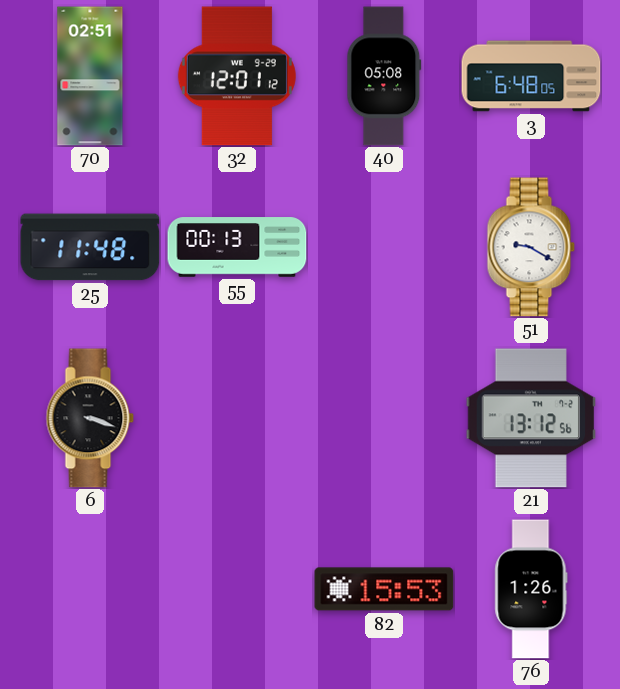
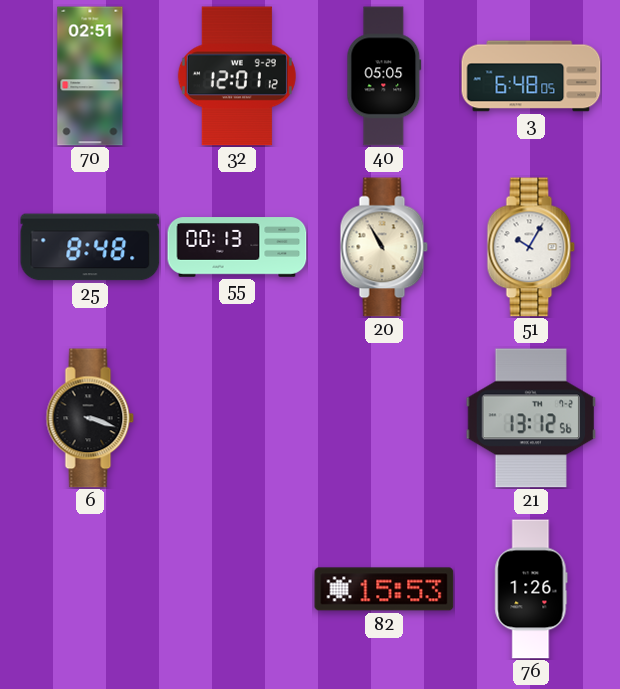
40: 05:08 -> 05:05
25: 11:48 -> 8:48
20: none -> 10:55
51: 9:20 -> 10:05
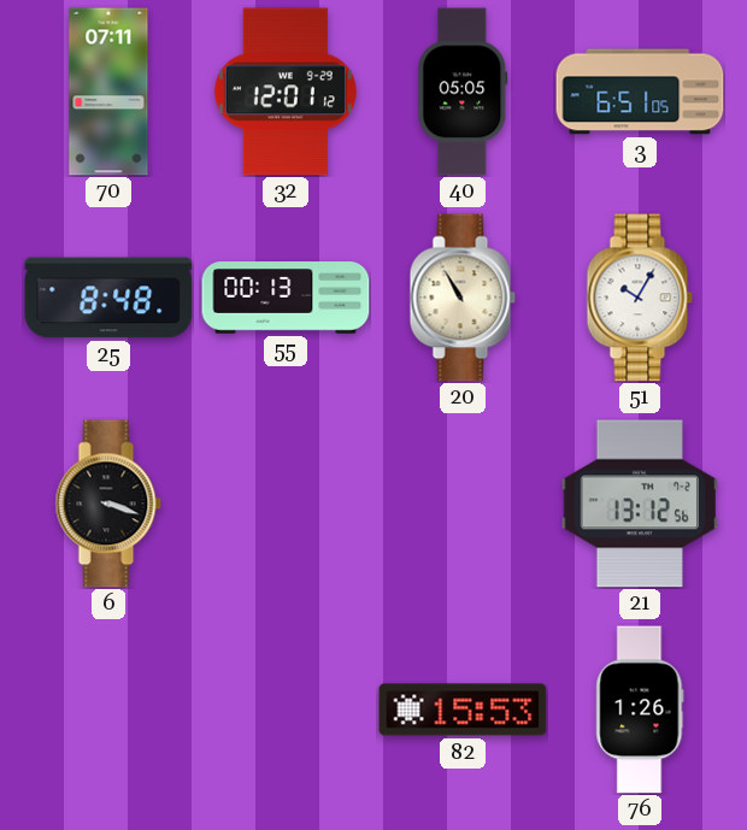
70: 02:51 -> 07:11
3: 6:48 -> 6:51
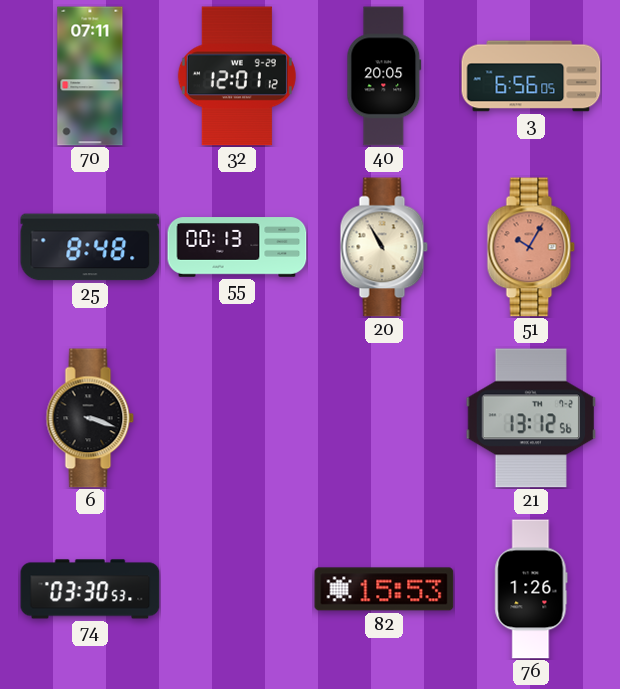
40: 05:05 -> 20:05
3: 6:51 -> 6:56
51 dial: white -> salmon
74: none -> 03:30
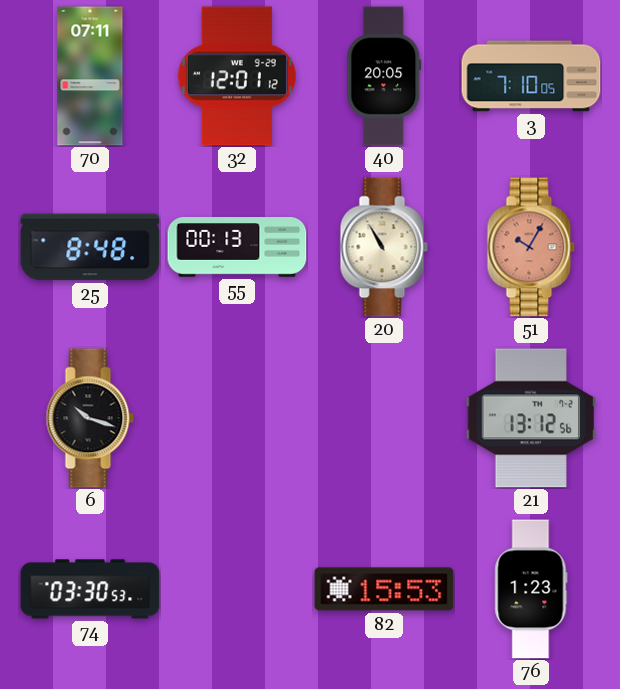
3: 6:56 -> 7:10
6: 3:18 -> 10:18
76: 1:26 -> 1:23
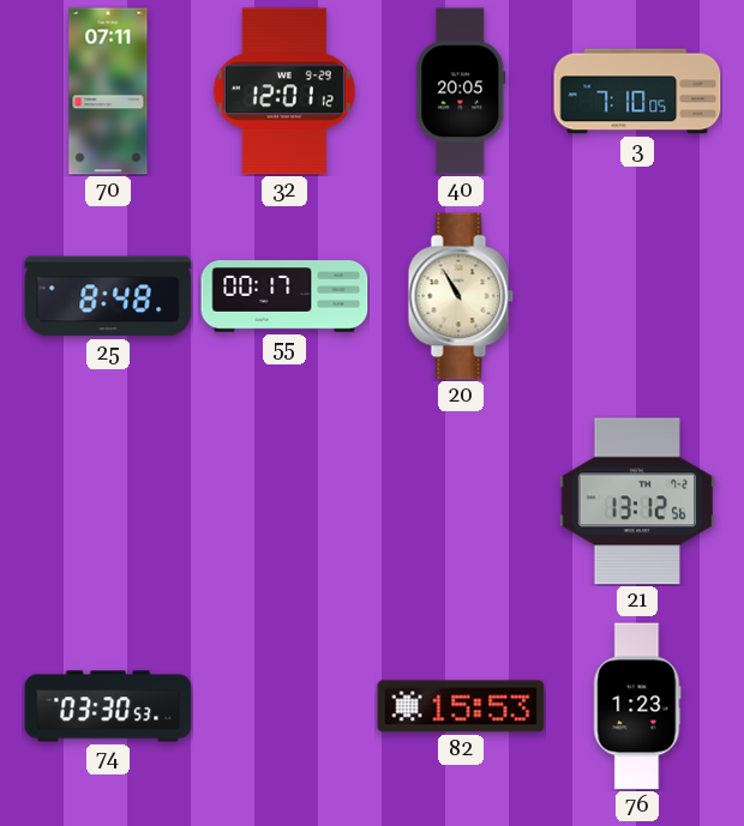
55: 00:13 -> 00:17
51: 10:05 -> none
6: 10:18 -> none
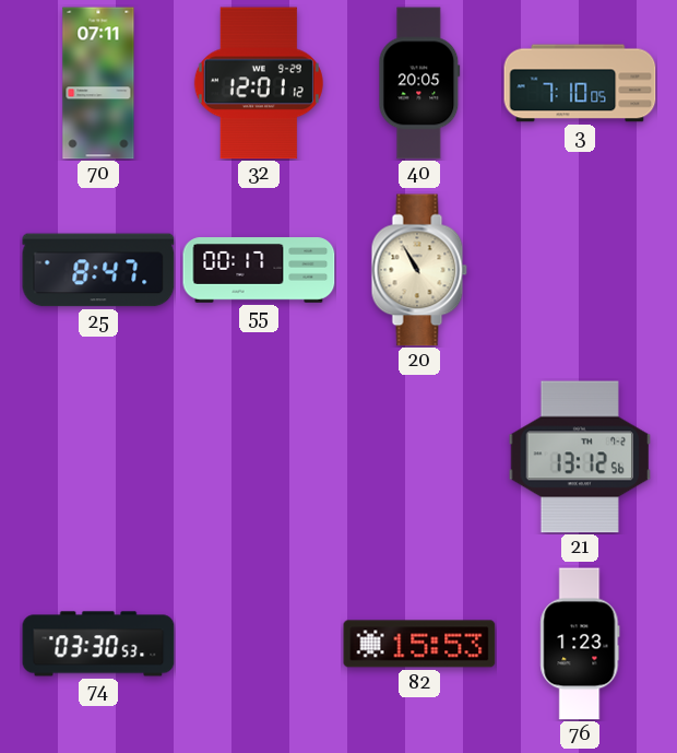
25: 8:48 -> 8:47
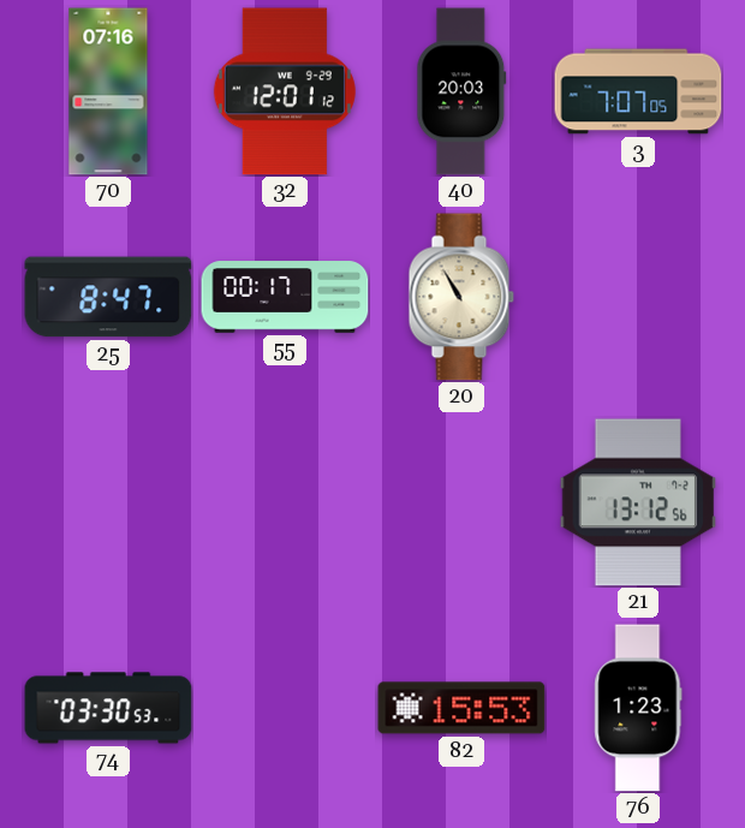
70: 07:11 -> 07:16
40: 20:05 -> 20:03
3: 7:10 -> 7:07
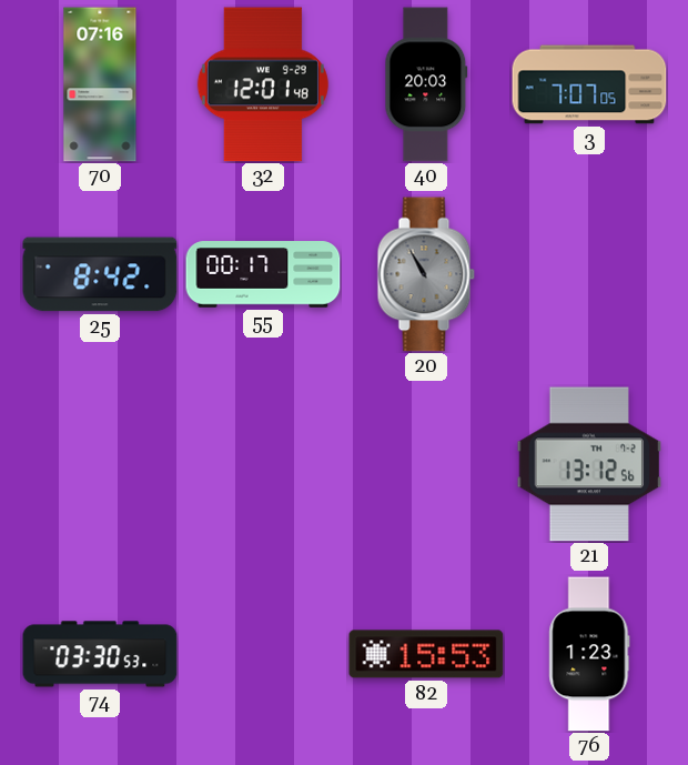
32: 12:01:12 -> 12:01:48
25: 8:47 -> 8:42
20 dial: cream -> grey
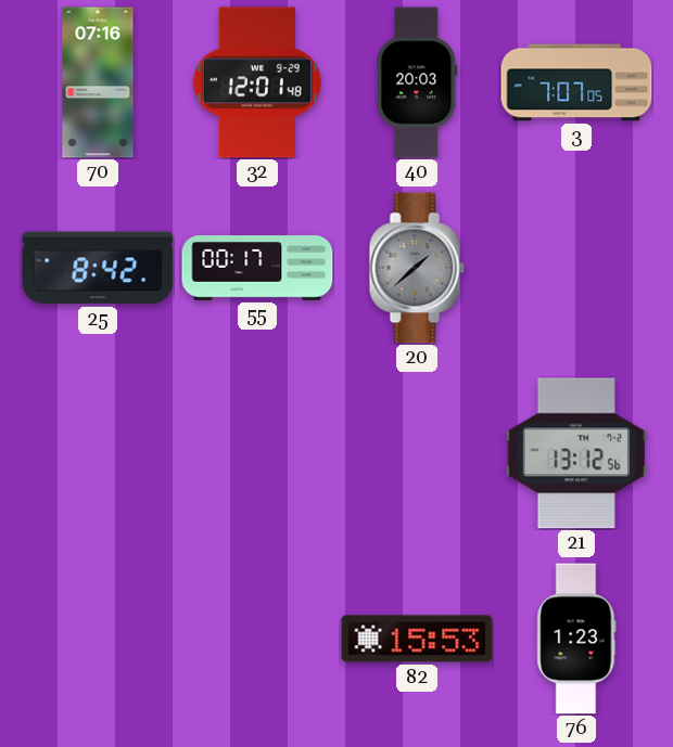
20: 10:55 -> 1:38
74: 03:30 -> none
